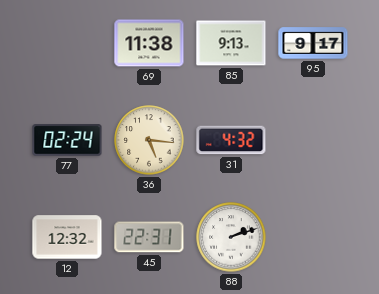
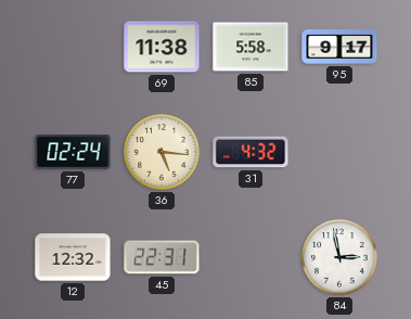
85: 9:13 -> 5:58
88: 2:12 -> none
84: none -> 2:58
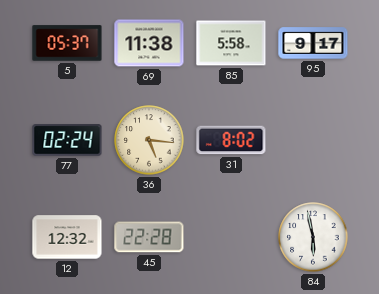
5: none -> 05:37
31: 4:32 -> 8:02
45: 22:31 -> 22:28
84: 2:58 -> 5:58
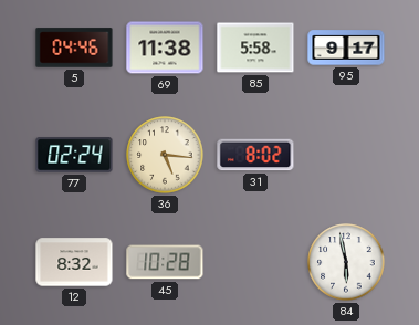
5: 05:37 -> 04:46
12: 12:32 -> 8:32
45: 22:28 -> 10:28
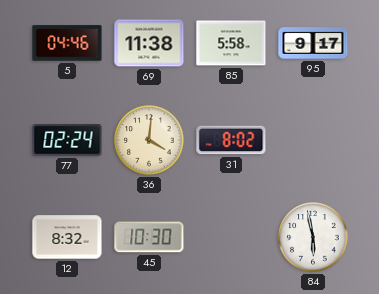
36: 5:16 -> 4:01
45: 10:28 -> 10:30
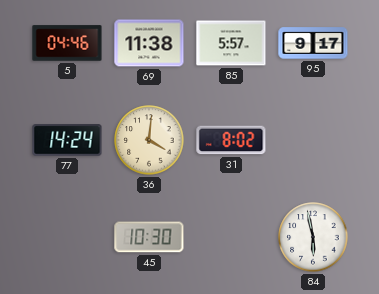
85: 5:58 -> 5:57
77: 02:24 -> 14:24
12: 8:32 -> none
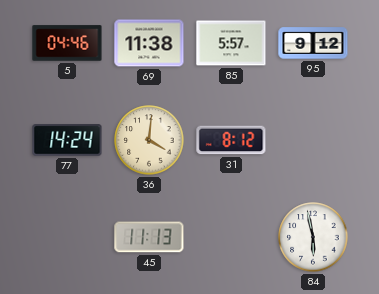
95: 9:17 -> 9:12
31: 8:02 -> 8:12
45: 10:30 -> 11:13
